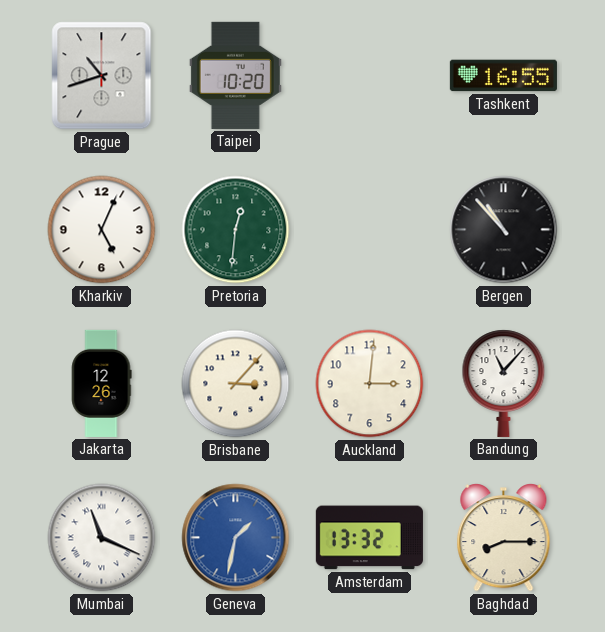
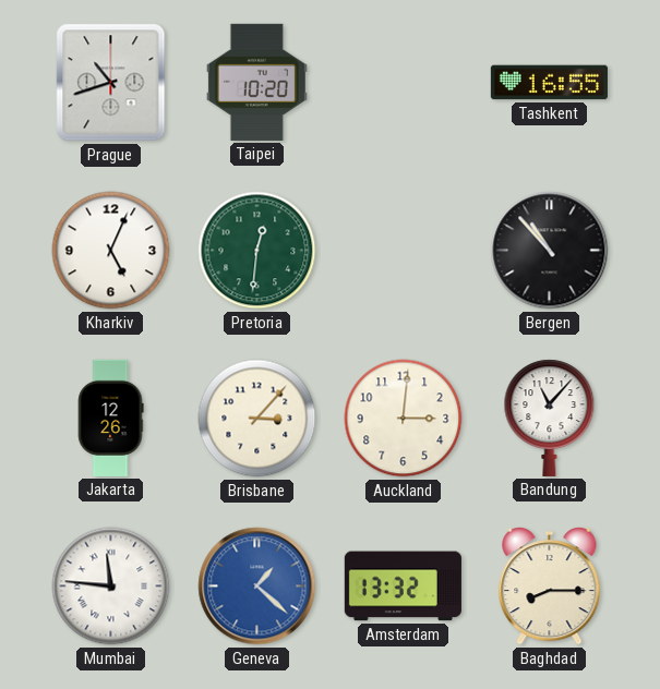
Mumbai: 11:19 -> 11:46
Geneva: 1:32 -> 1:22
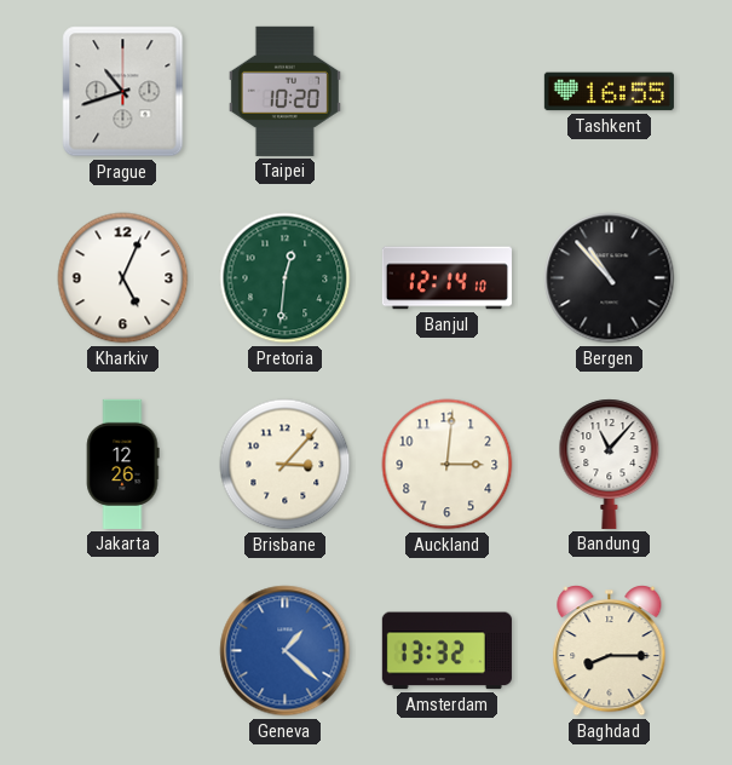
Banjul: none -> 12:14
Mumbai: 11:46 -> none
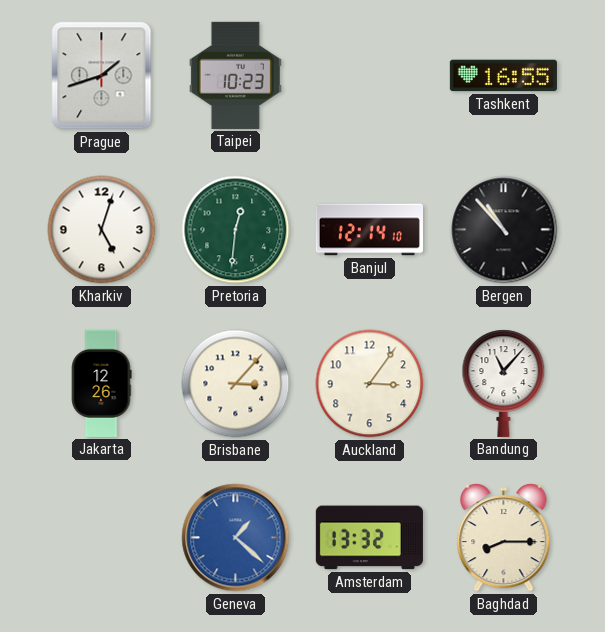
Prague: 10:42 -> 1:42
Taipei: 10:20 -> 10:23
Kharkiv: 5:04 -> 5:03
Auckland: 3:01 -> 3:06
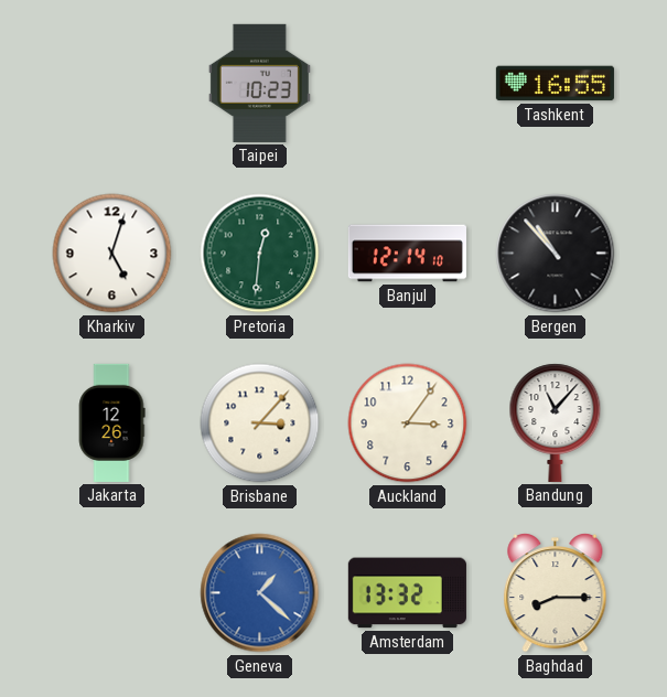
Prague: 1:42 -> none
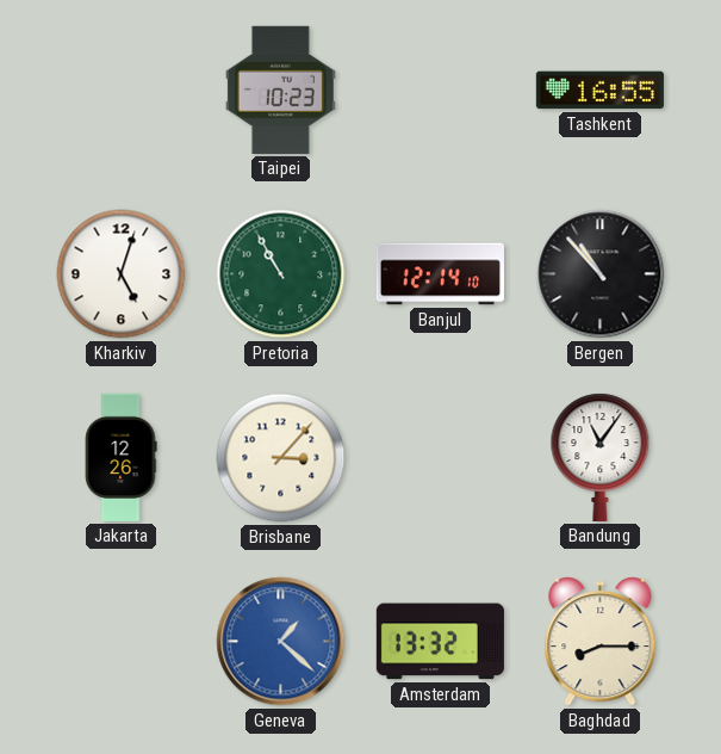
Pretoria: 12:31 -> 10:55
Auckland: 3:06 -> none
Bandung: 11:07 -> 11:06
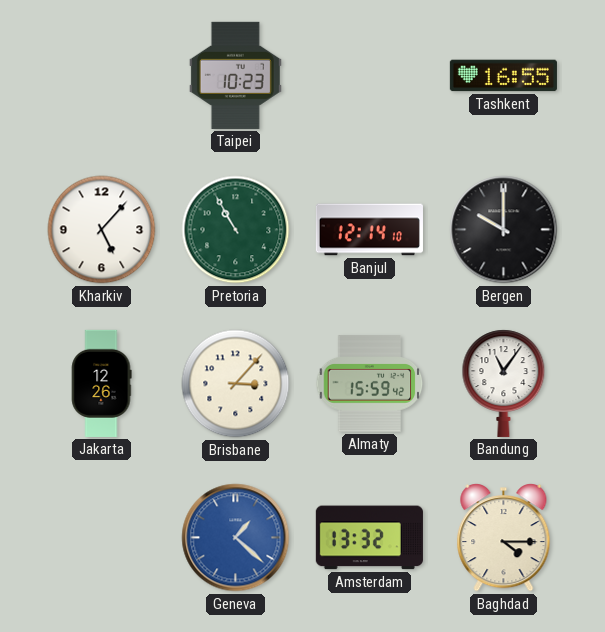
Kharkiv: 5:03 -> 5:07
Bergen: 10:53 -> 10:00
Almaty: none -> 15:59
Baghdad: 8:15 -> 4:15
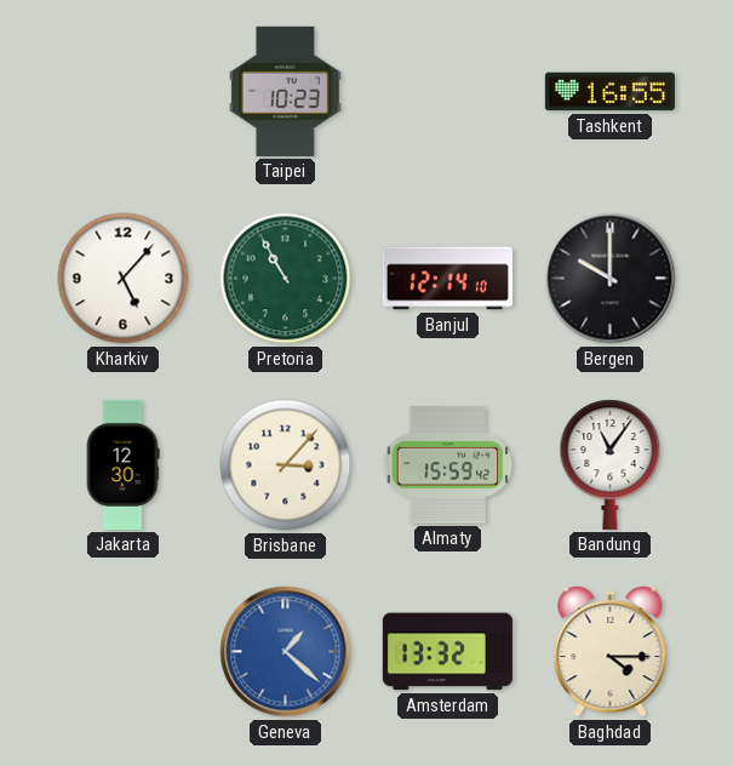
Jakarta: 12:26 -> 12:30
